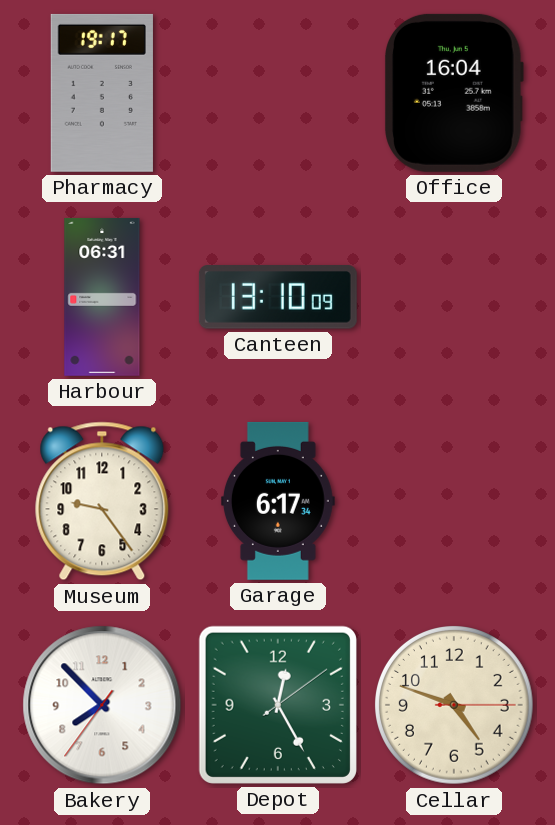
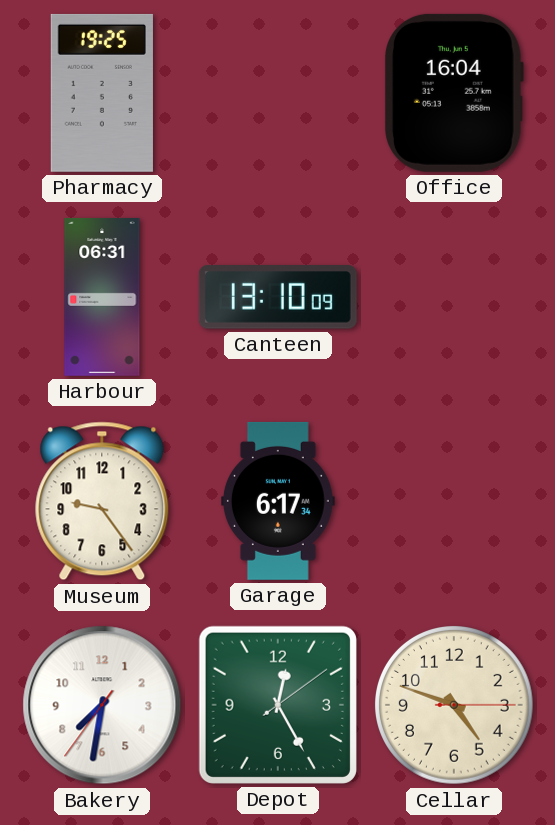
Pharmacy: 19:17 -> 19:25
Bakery: 7:52 -> 7:31
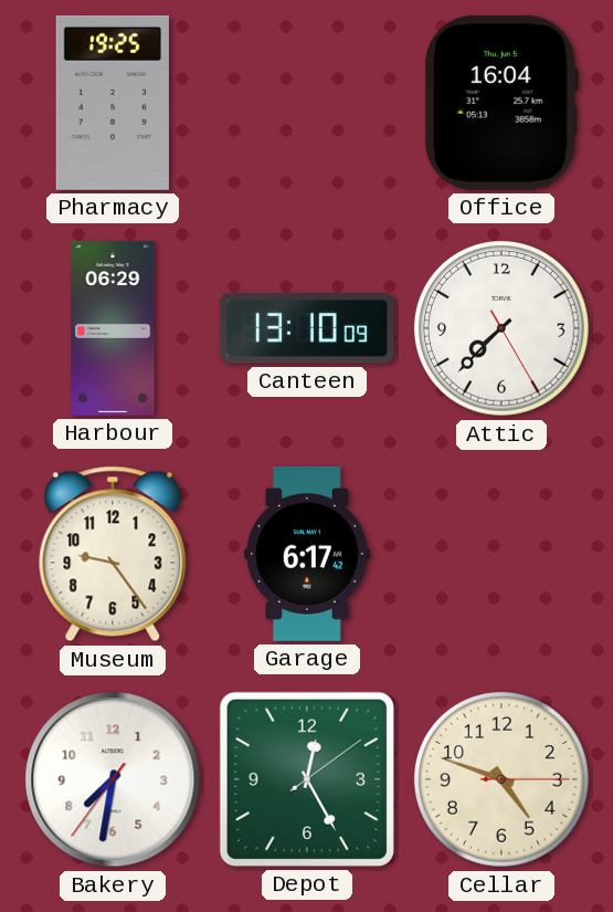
Harbour: 06:31 -> 06:29
Attic: none -> 7:37
Garage: 6:17:34 -> 6:17:42
